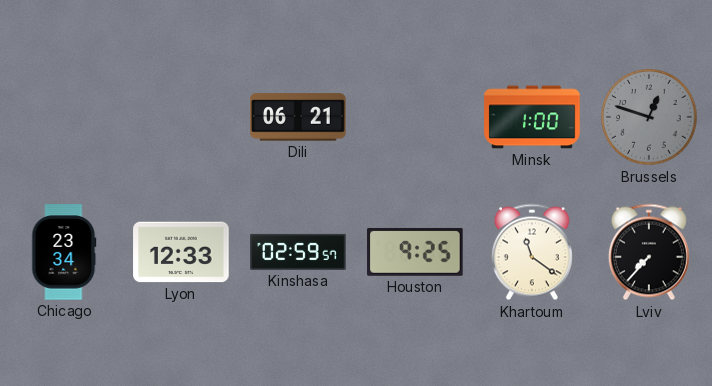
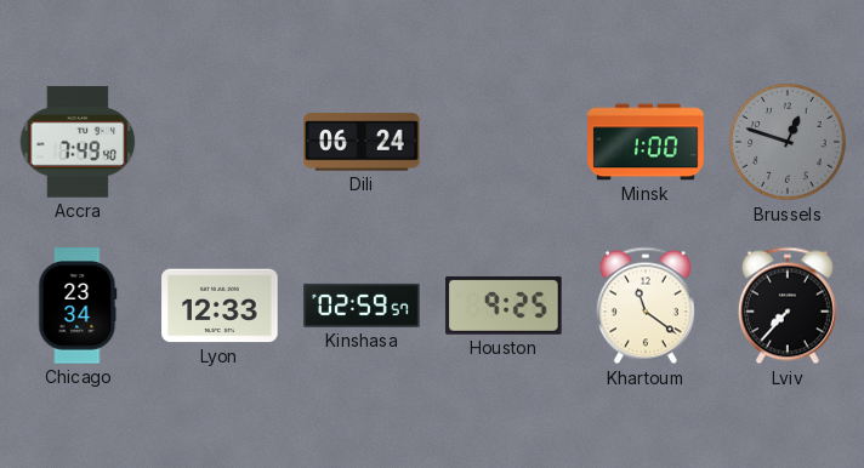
Accra: none -> 7:49
Dili: 06:21 -> 06:24
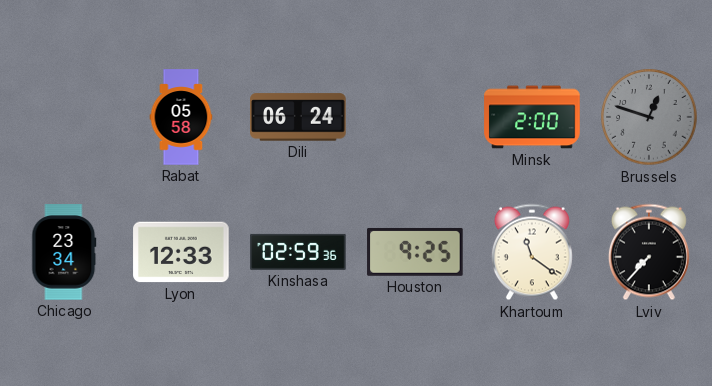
Accra: 7:49 -> none
Rabat: none -> 05:58
Minsk: 1:00 -> 2:00
Kinshasa: 02:59:57 -> 02:59:36
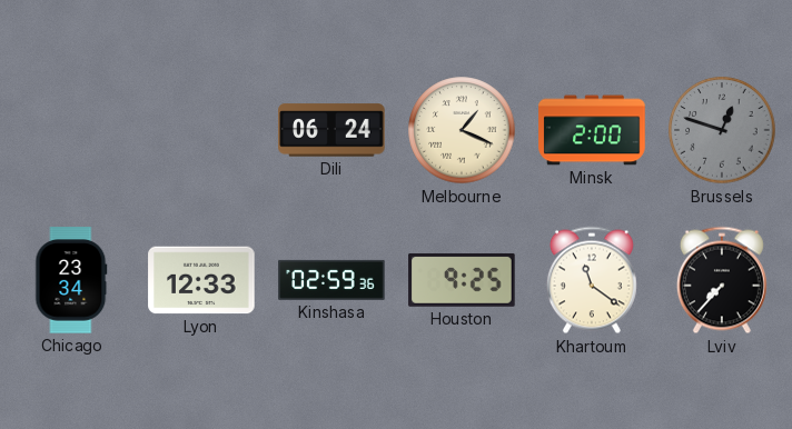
Rabat: 05:58 -> none
Melbourne: none -> 1:19
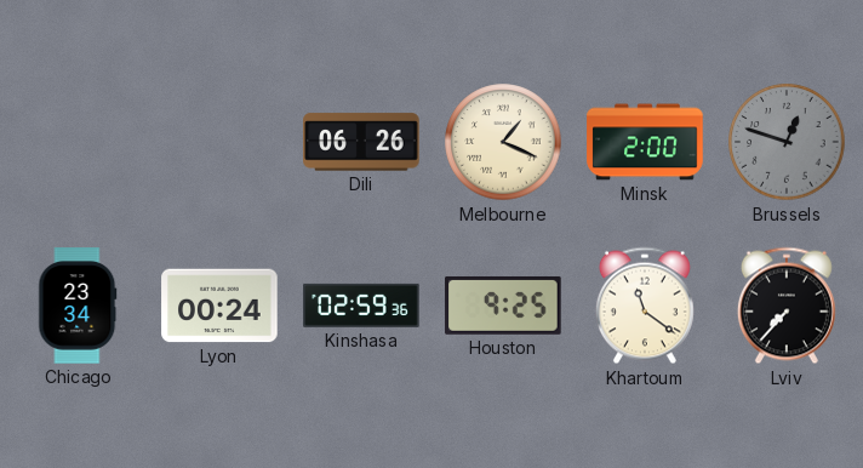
Dili: 06:24 -> 06:26
Lyon: 12:33 -> 00:24
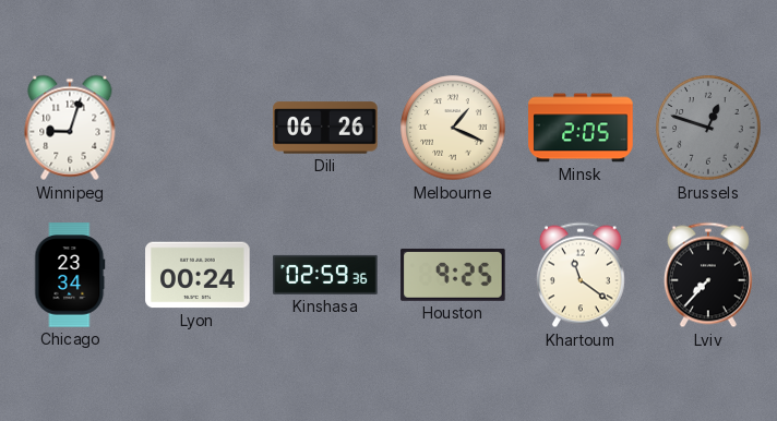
Winnipeg: none -> 9:03
Minsk: 2:00 -> 2:05
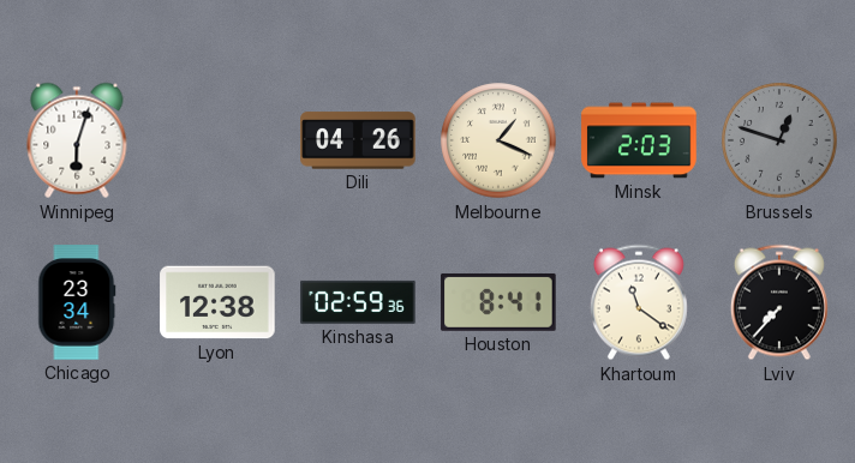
Winnipeg: 9:03 -> 6:03
Dili: 06:26 -> 04:26
Minsk: 2:05 -> 2:03
Lyon: 00:24 -> 12:38
Houston: 9:25 -> 8:41
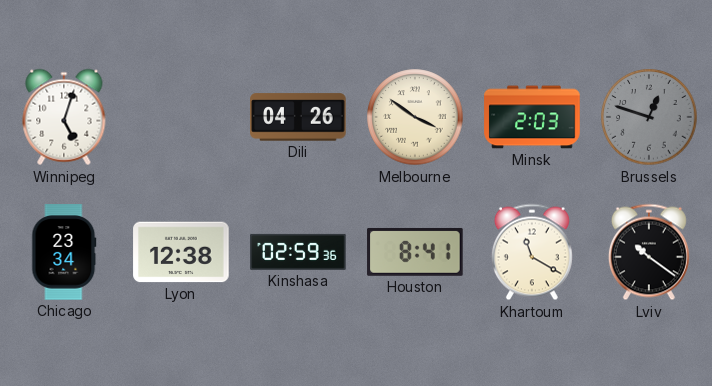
Winnipeg: 6:03 -> 5:03
Melbourne: 1:19 -> 3:51
Khartoum: 11:21 -> 11:20
Lviv: 7:37 -> 10:21
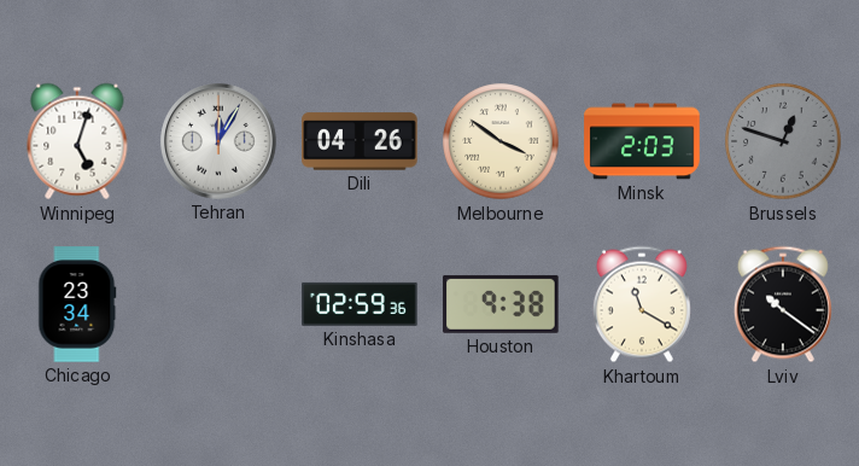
Tehran: none -> 12:05
Lyon: 12:38 -> none
Houston: 8:41 -> 9:38
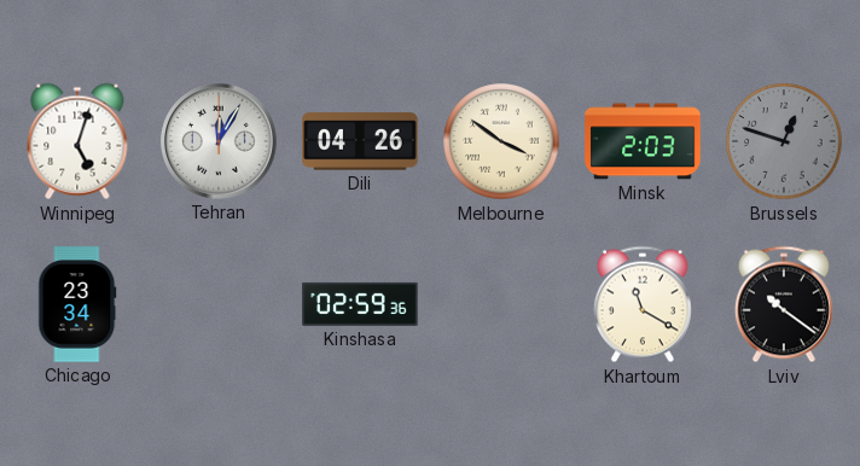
Houston: 9:38 -> none
